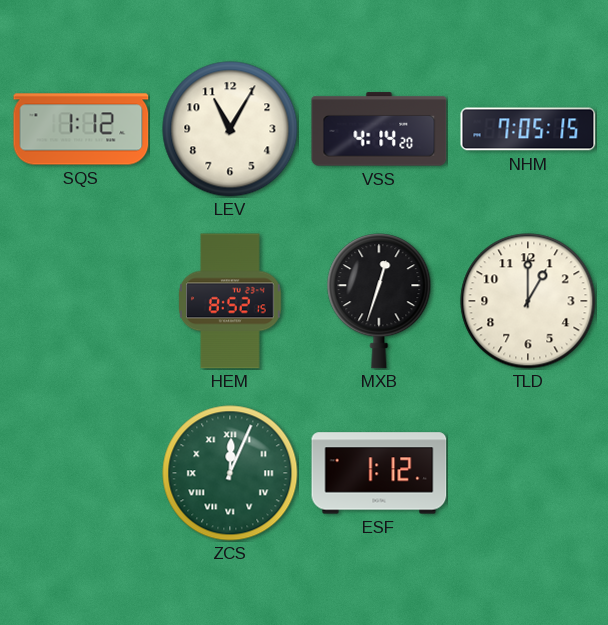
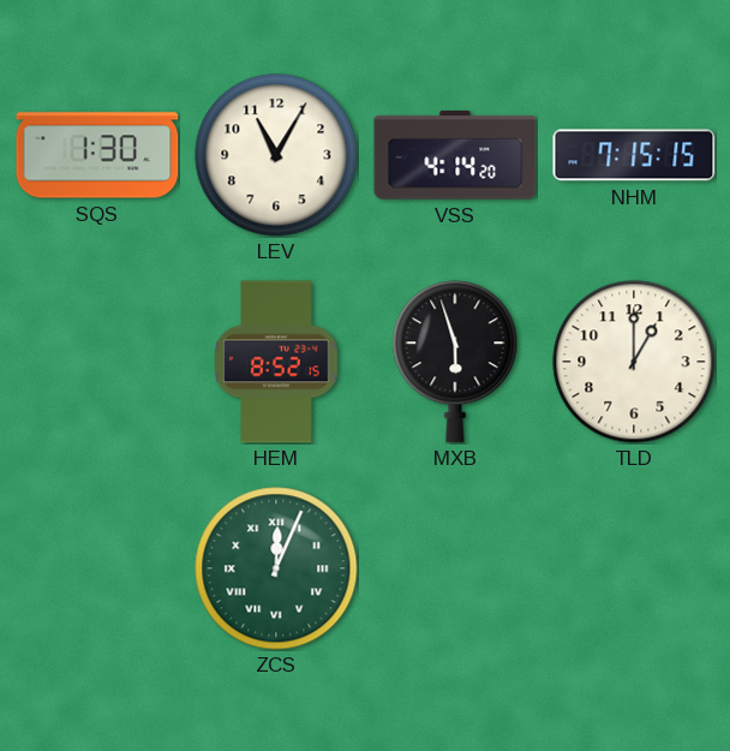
SQS: 1:12 -> 1:30
NHM: 7:05 -> 7:15
MXB: 12:33 -> 5:57
ESF: 1:12 -> none
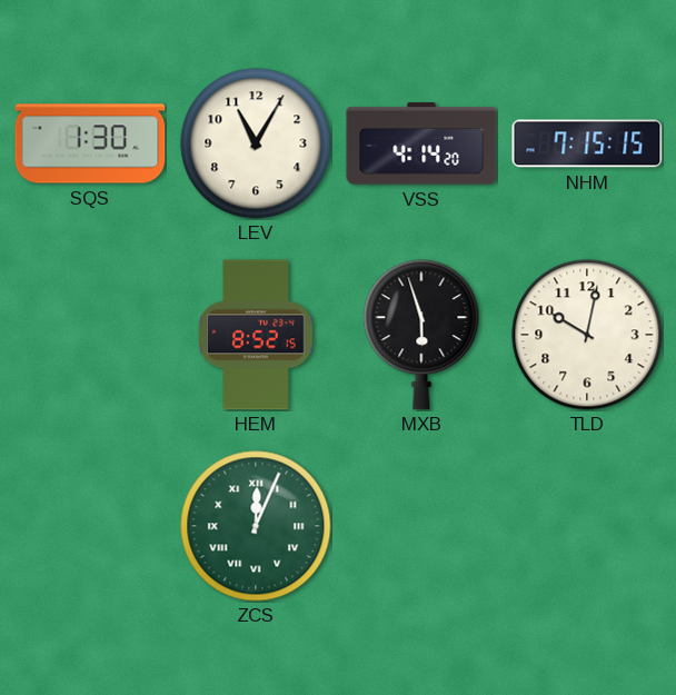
TLD: 1:00 -> 10:02
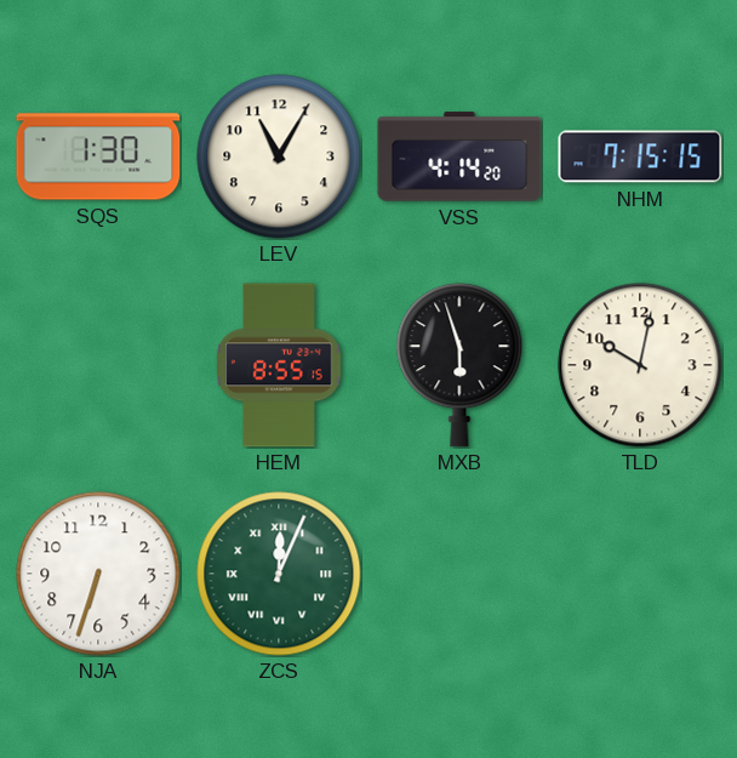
HEM: 8:52 -> 8:55
NJA: none -> 6:33
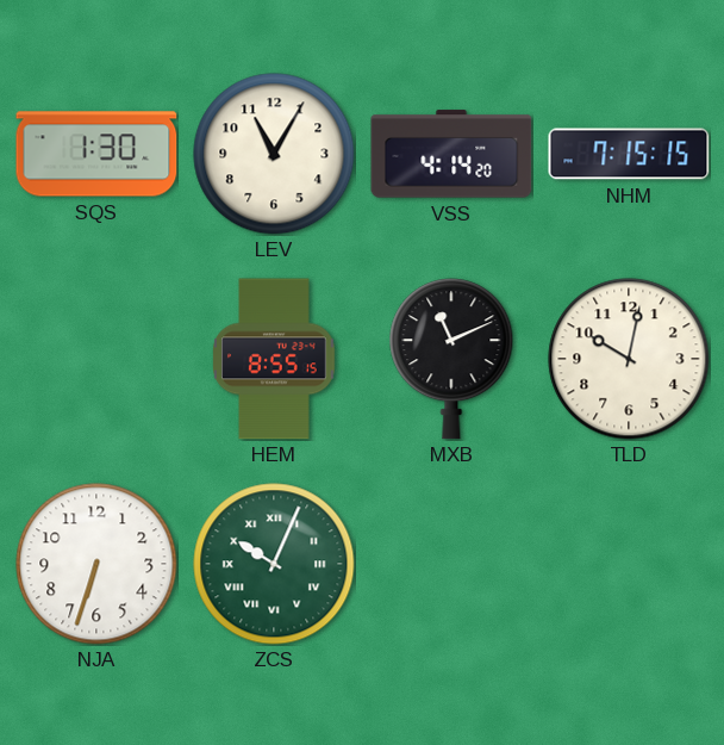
MXB: 5:57 -> 11:11
ZCS: 12:04 -> 10:04
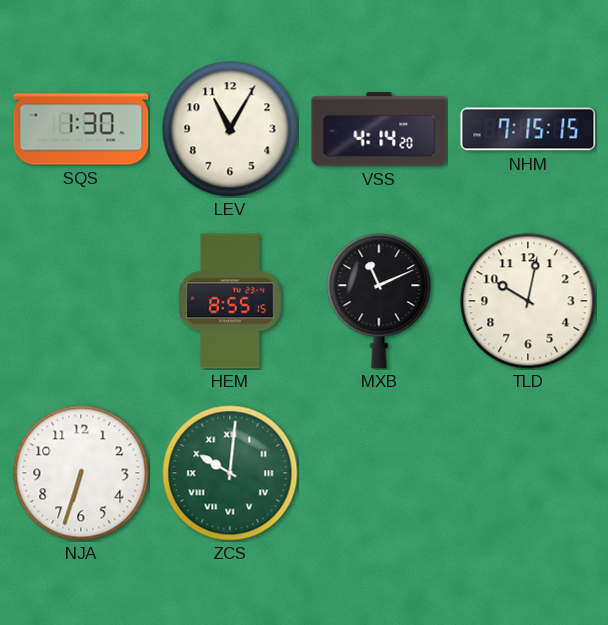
ZCS: 10:04 -> 10:01
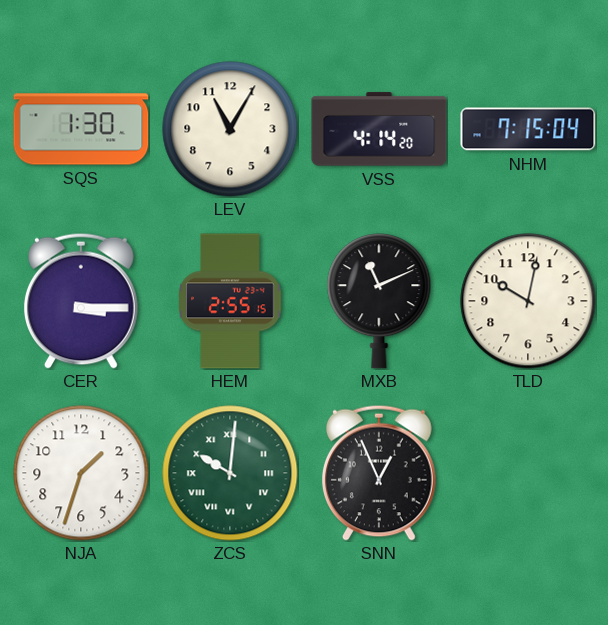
NHM: 7:15:15 -> 7:15:04
CER: none -> 3:15
HEM: 8:55 -> 2:55
NJA: 6:33 -> 1:33
SNN: none -> 12:56
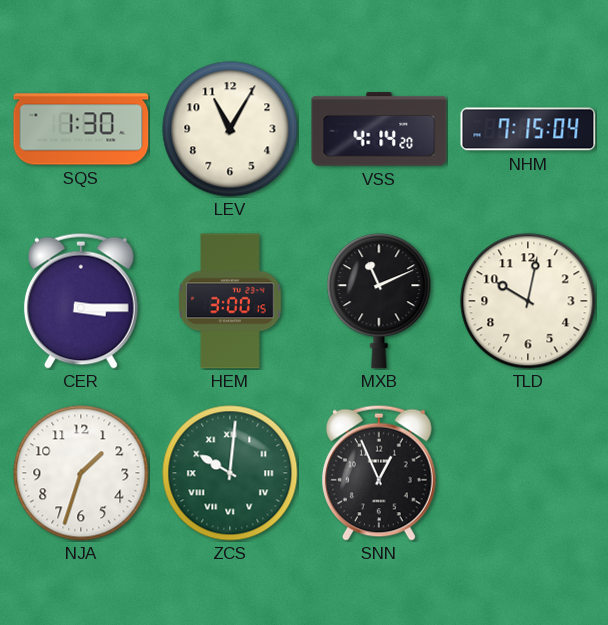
HEM: 2:55 -> 3:00
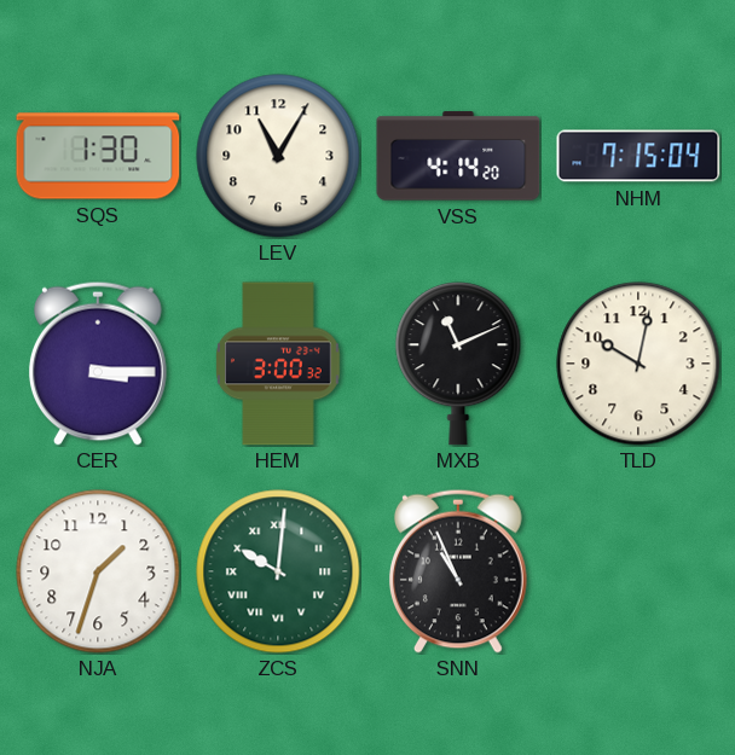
HEM: 3:00:15 -> 3:00:32
SNN: 12:56 -> 10:56
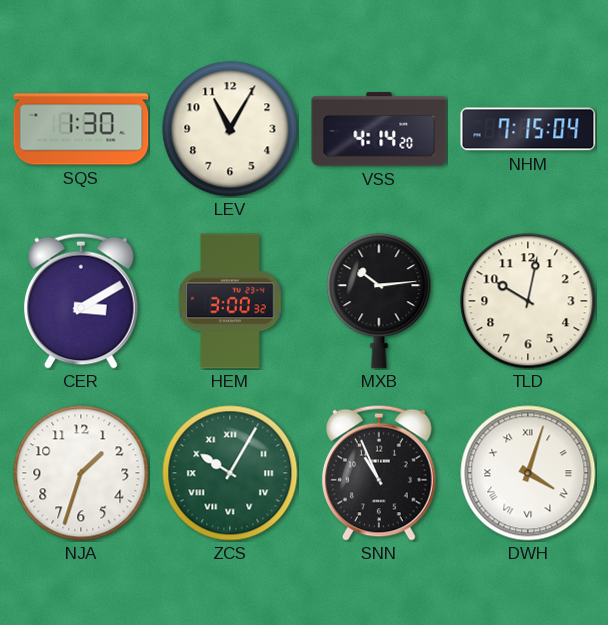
CER: 3:15 -> 3:10
MXB: 11:11 -> 10:14
ZCS: 10:01 -> 10:05
DWH: none -> 4:03
